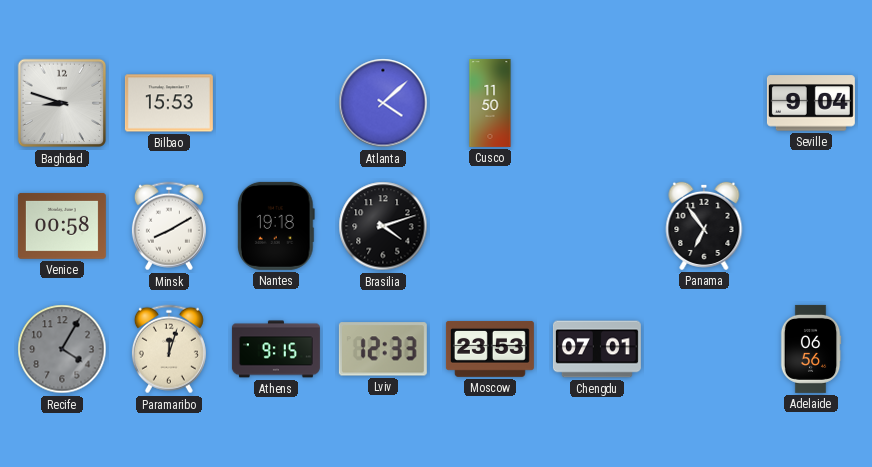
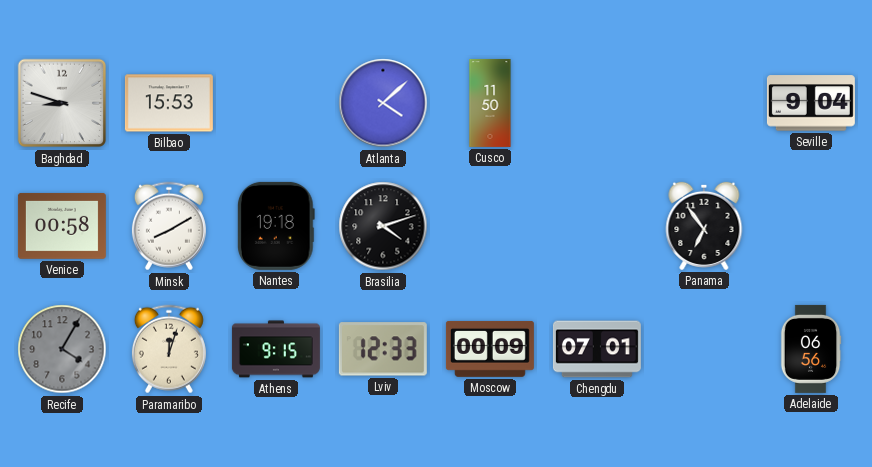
Moscow: 23:53 -> 00:09
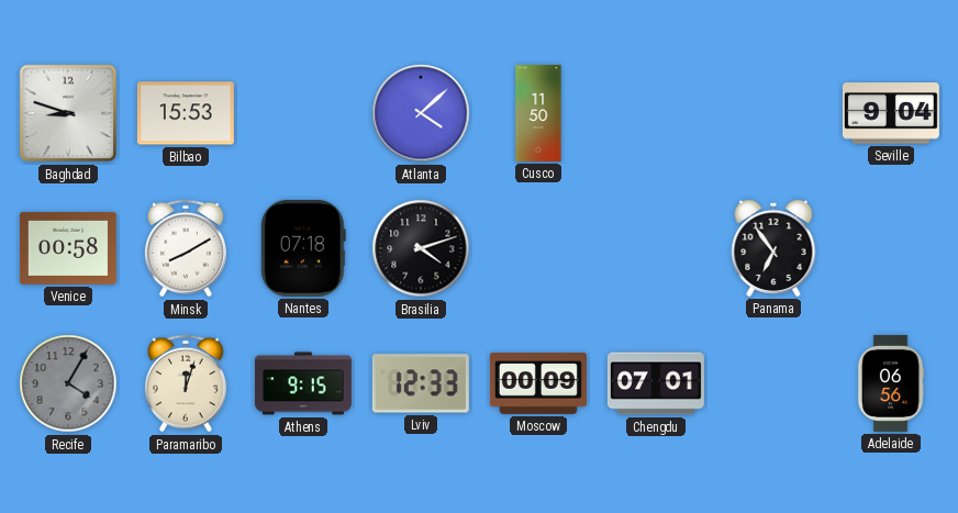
Nantes: 19:18 -> 07:18
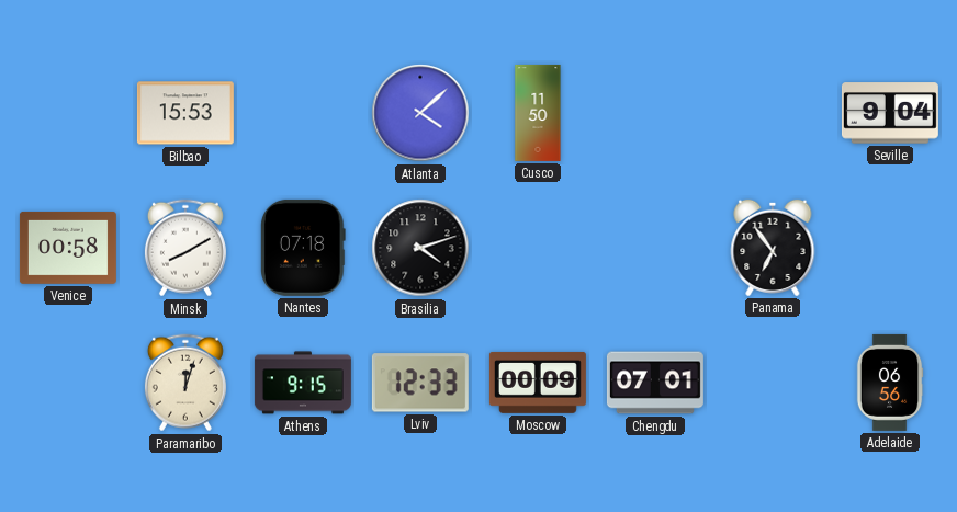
Baghdad: 8:48 -> none
Recife: 4:05 -> none
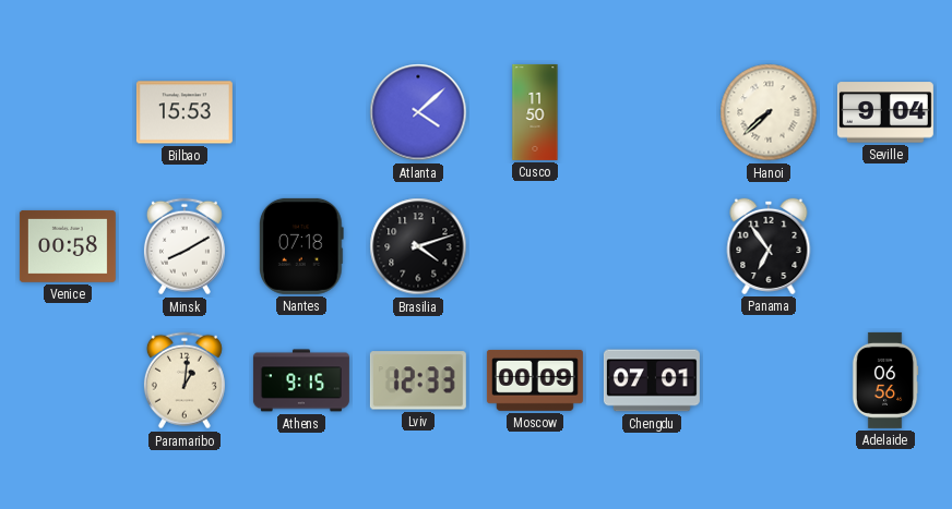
Hanoi: none -> 7:38
Paramaribo: 12:03 -> 1:01
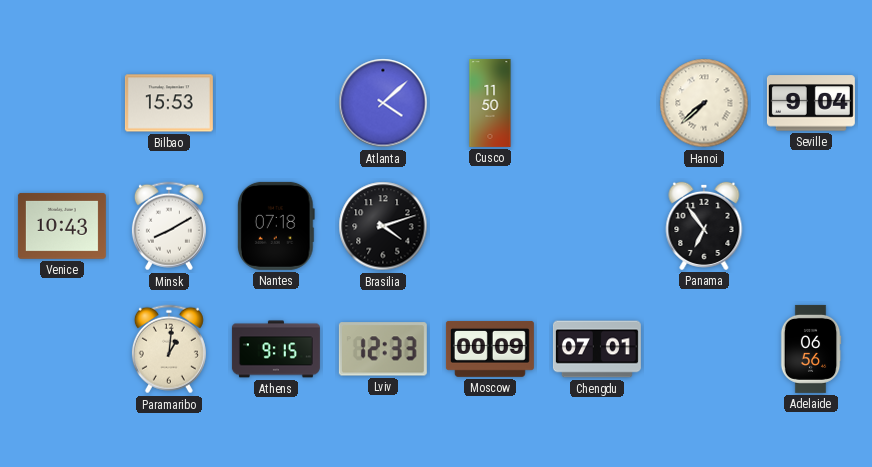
Venice: 00:58 -> 10:43
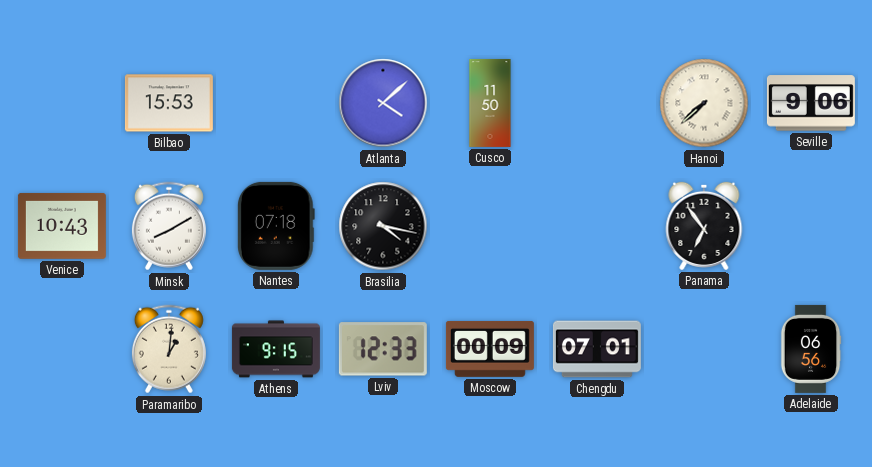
Seville: 9:04 -> 9:06
Brasilia: 4:12 -> 4:17
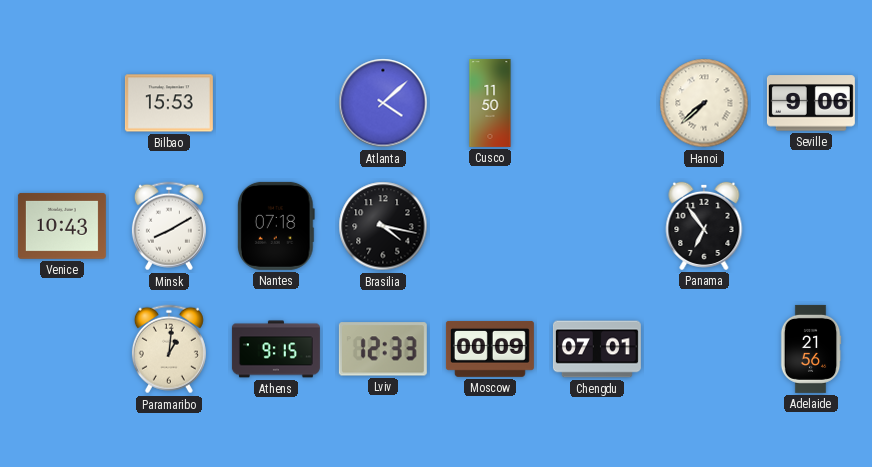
Adelaide: 06:56 -> 21:56
